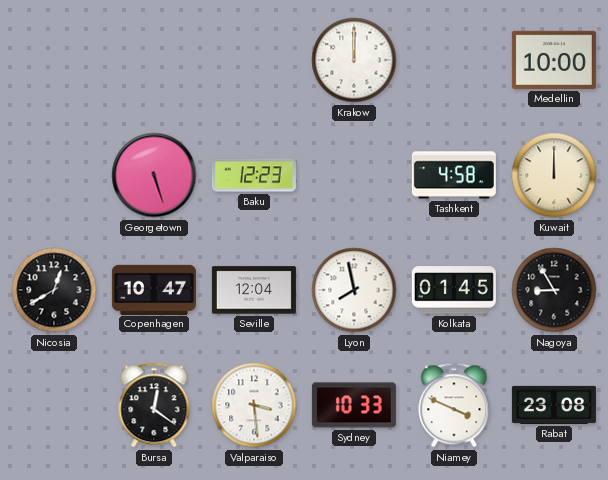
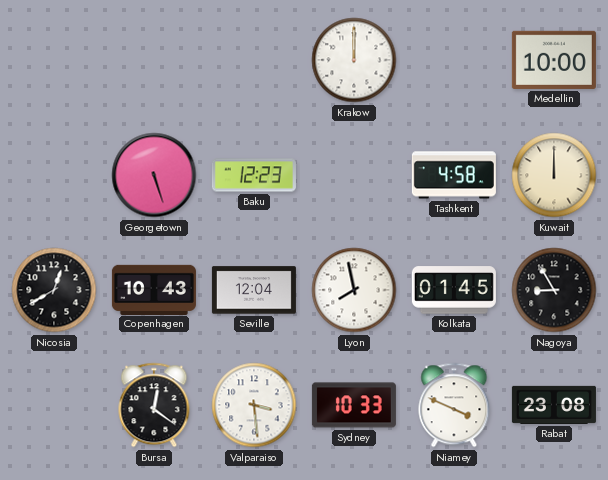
Copenhagen: 10:47 -> 10:43
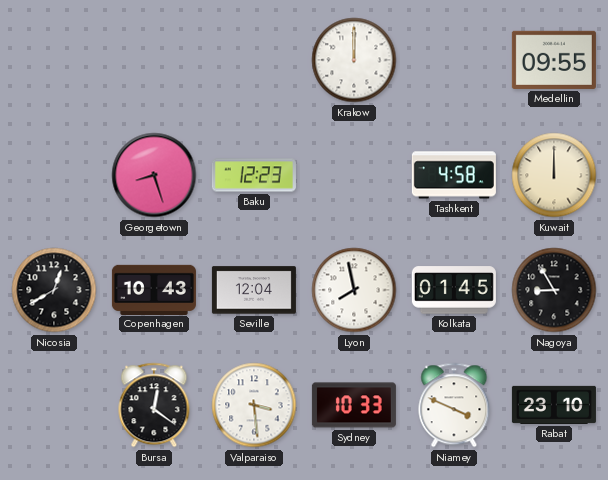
Medellin: 10:00 -> 09:55
Georgetown: 5:27 -> 8:27
Rabat: 23:08 -> 23:10
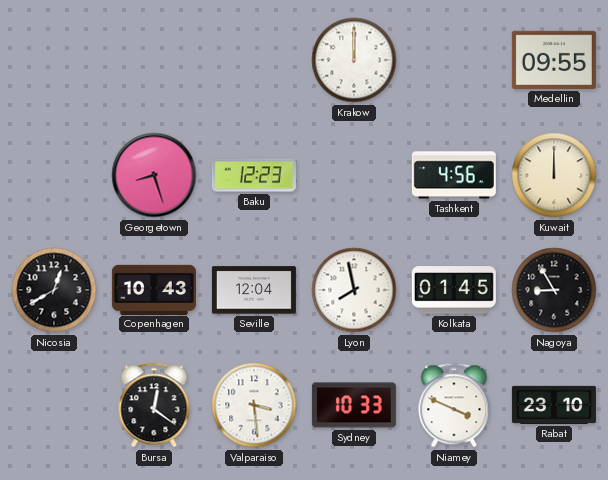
Tashkent: 4:58 -> 4:56
